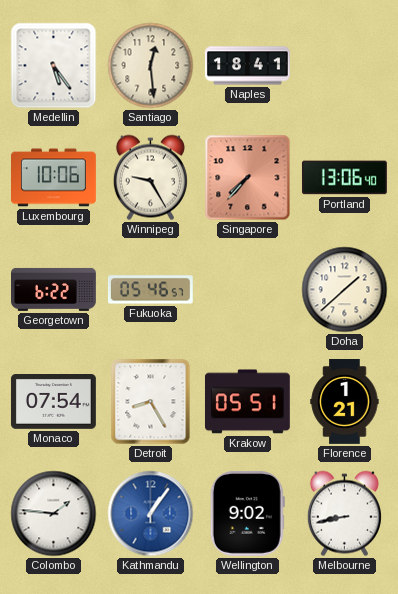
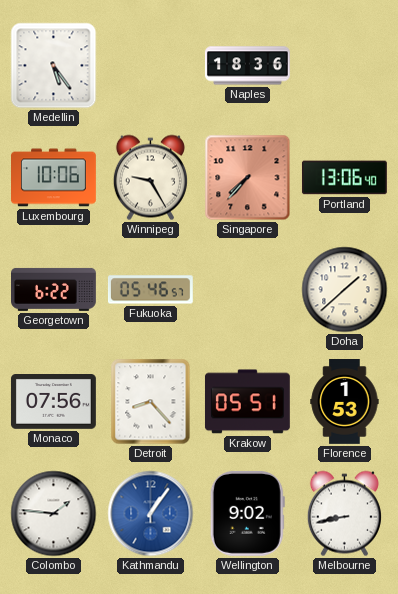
Santiago: 12:29 -> none
Naples: 18:41 -> 18:36
Monaco: 07:54 -> 07:56
Detroit: 8:25 -> 8:23
Florence: 1:21 -> 1:53
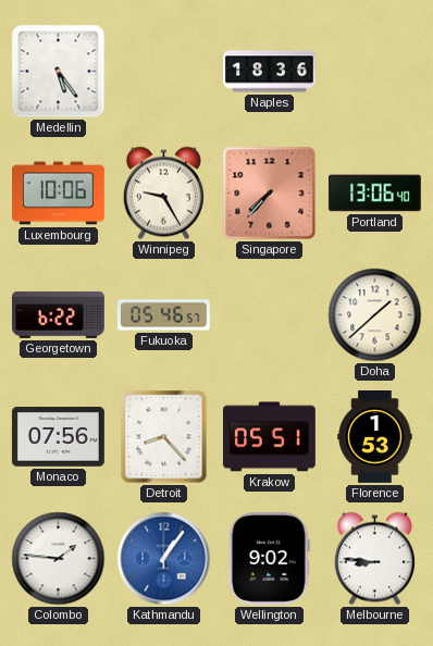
Melbourne: 8:43 -> 8:46
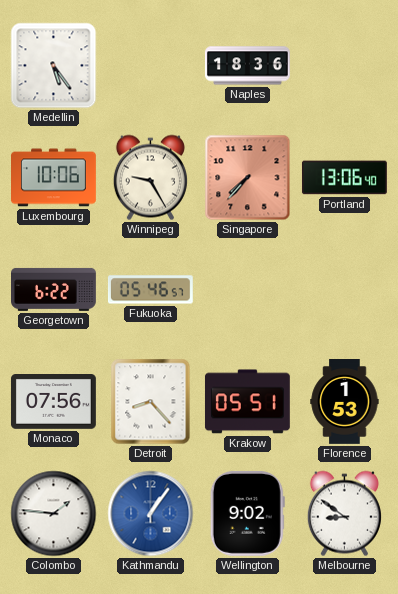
Doha: 1:38 -> none
Melbourne: 8:46 -> 8:51
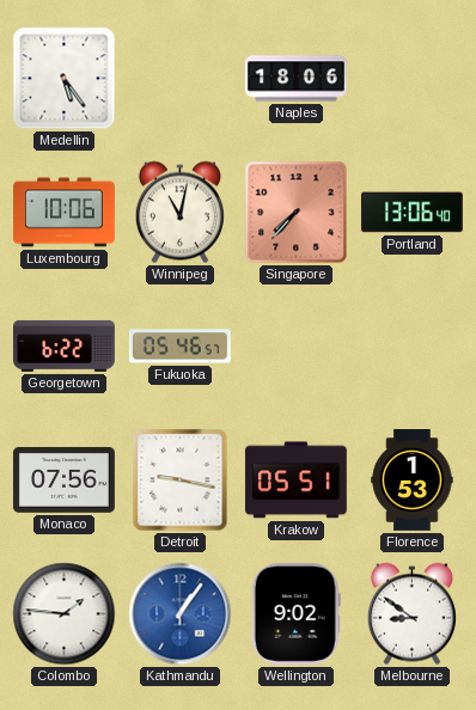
Naples: 18:36 -> 18:06
Winnipeg: 9:25 -> 11:02
Detroit: 8:23 -> 9:17
